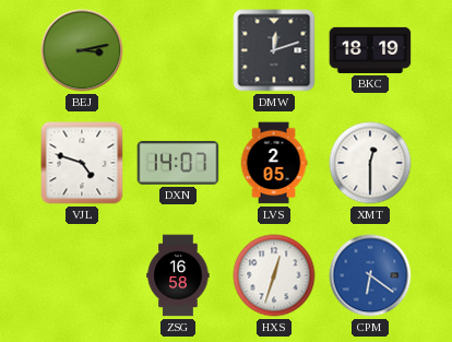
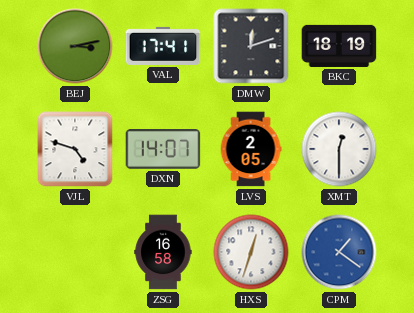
VAL: none -> 17:41
CPM: 6:21 -> 1:21
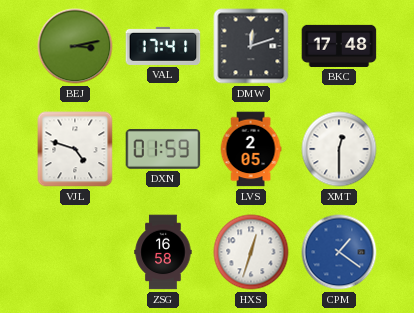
BKC: 18:19 -> 17:48
DXN: 14:07 -> 01:59
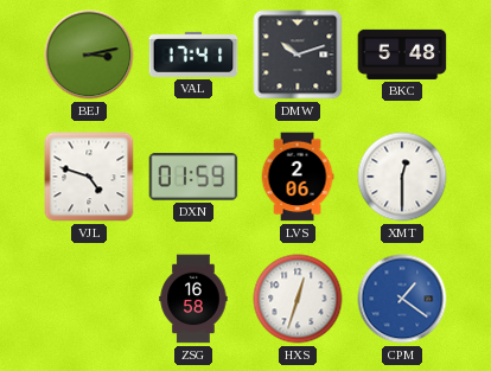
DMW: 12:12 -> 10:12
BKC: 17:48 -> 5:48
LVS: 2:05 -> 2:06
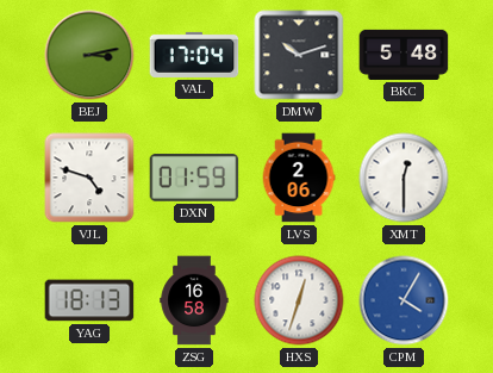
VAL: 17:41 -> 17:04
YAG: none -> 18:13
CPM: 1:21 -> 4:05
